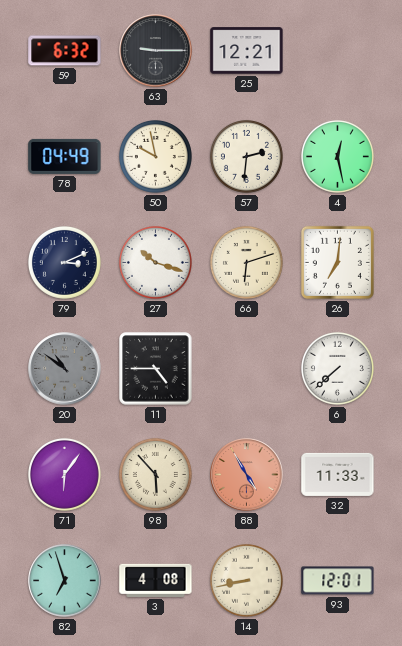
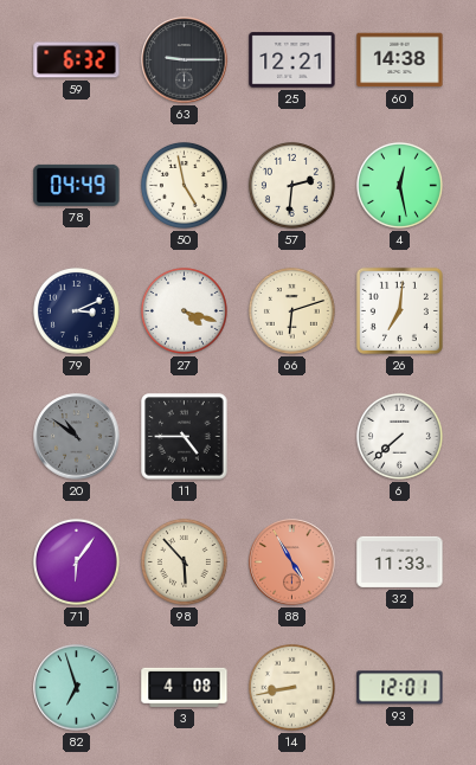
60: none -> 14:38
50: 9:58 -> 4:58
27: 10:18 -> 4:18
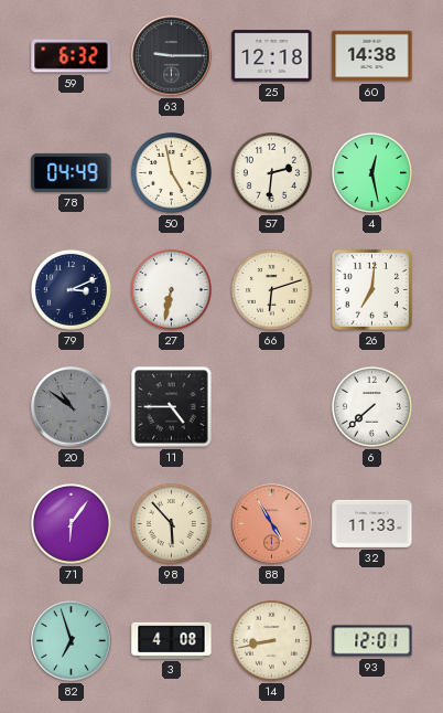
25: 12:21 -> 12:18
27: 4:18 -> 6:32
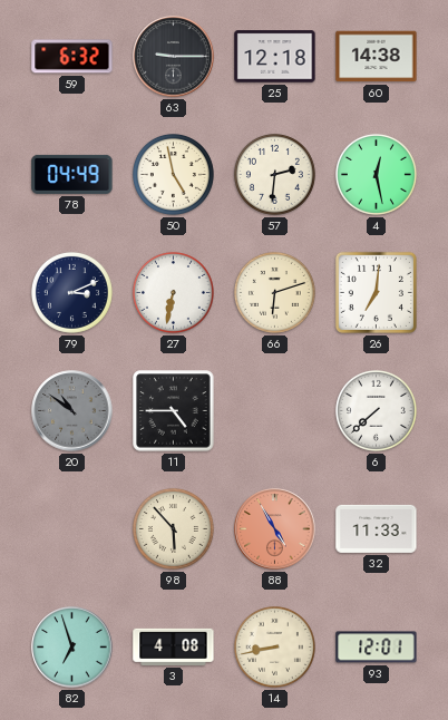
71: 6:06 -> none
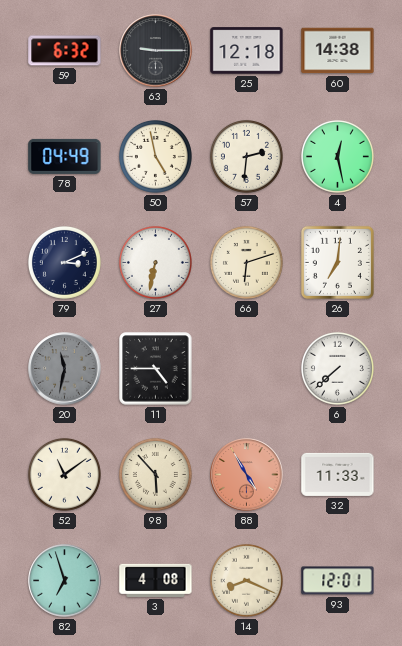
20: 10:51 -> 11:32
52: none -> 11:09
14: 8:43 -> 8:19
